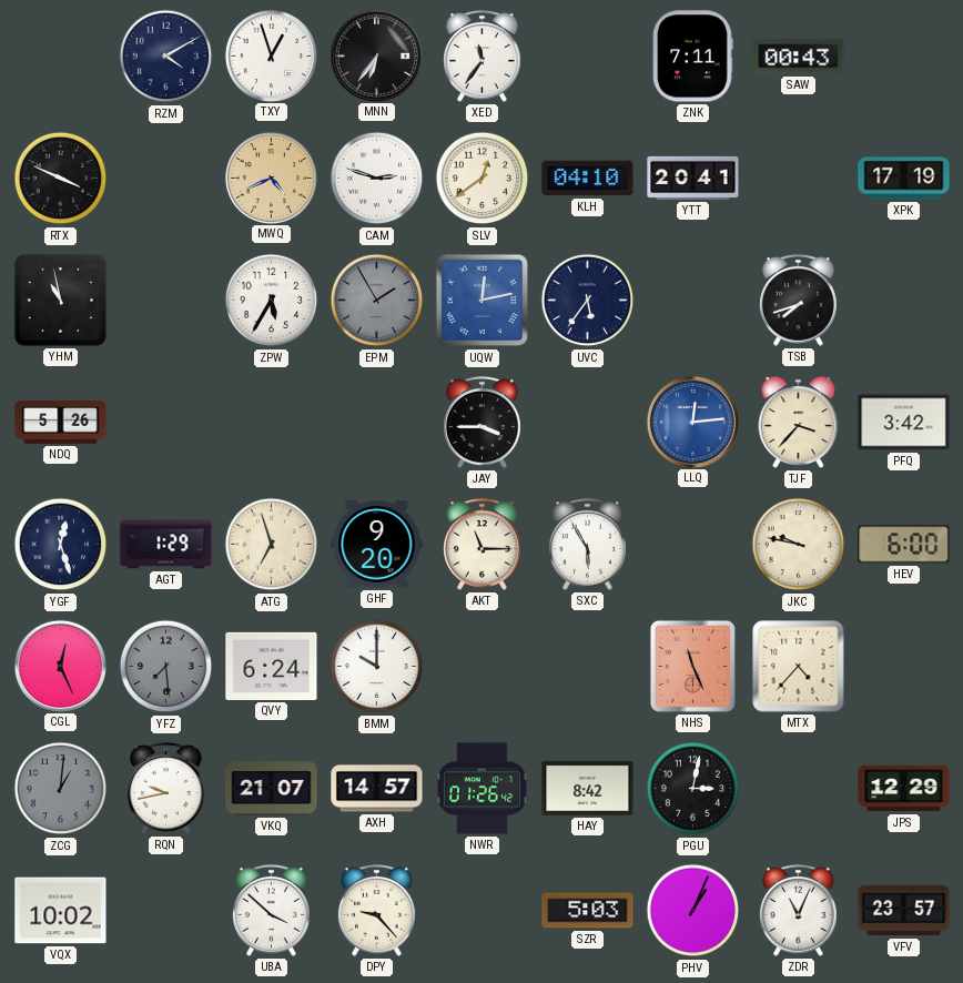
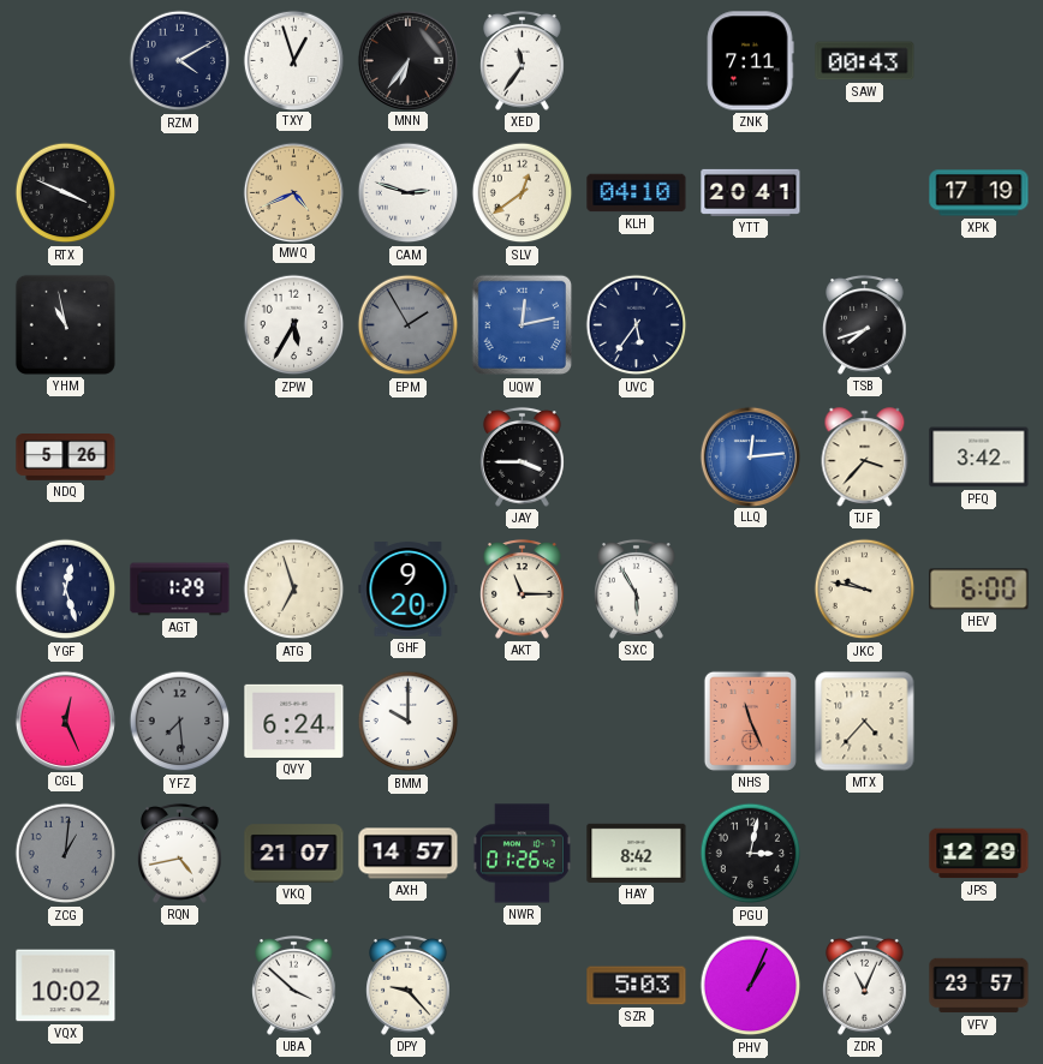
RQN: 9:43 -> 4:43
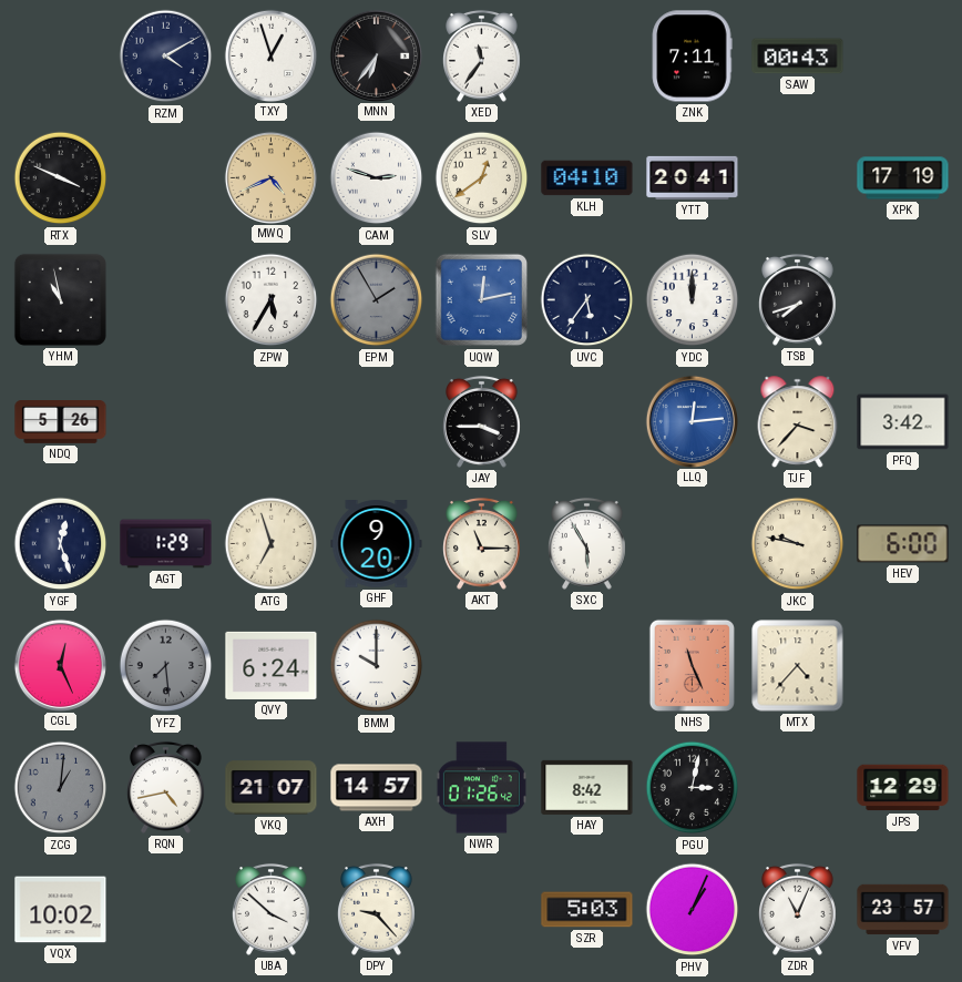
YDC: none -> 12:00
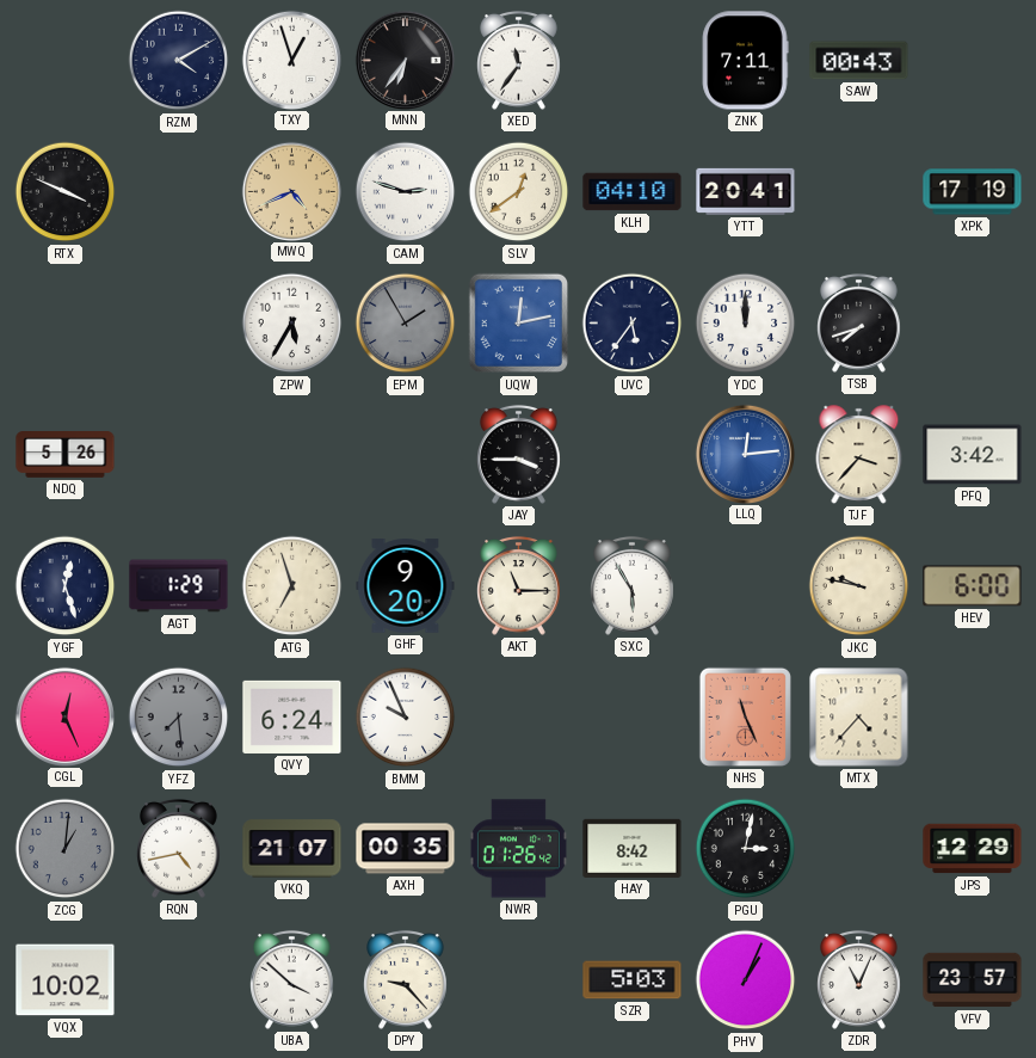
YHM: 10:58 -> none
BMM: 10:00 -> 9:56
AXH: 14:57 -> 00:35
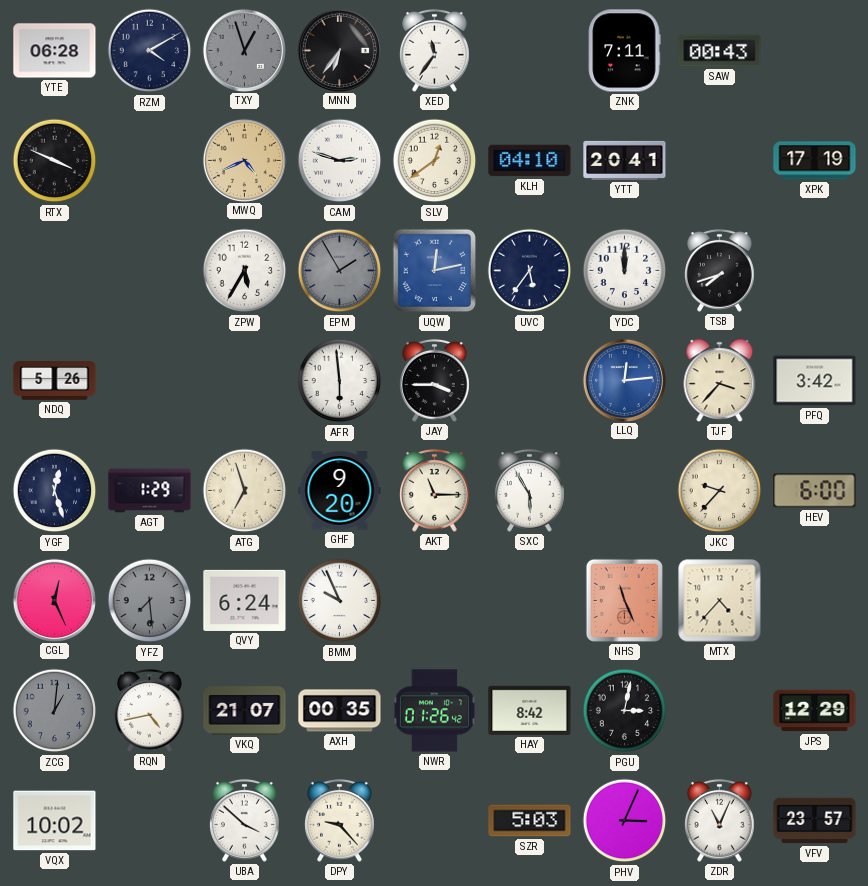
YTE: none -> 06:28
TXY dial: white -> grey
AFR: none -> 5:59
JKC: 9:47 -> 9:37
PHV: 1:04 -> 3:04
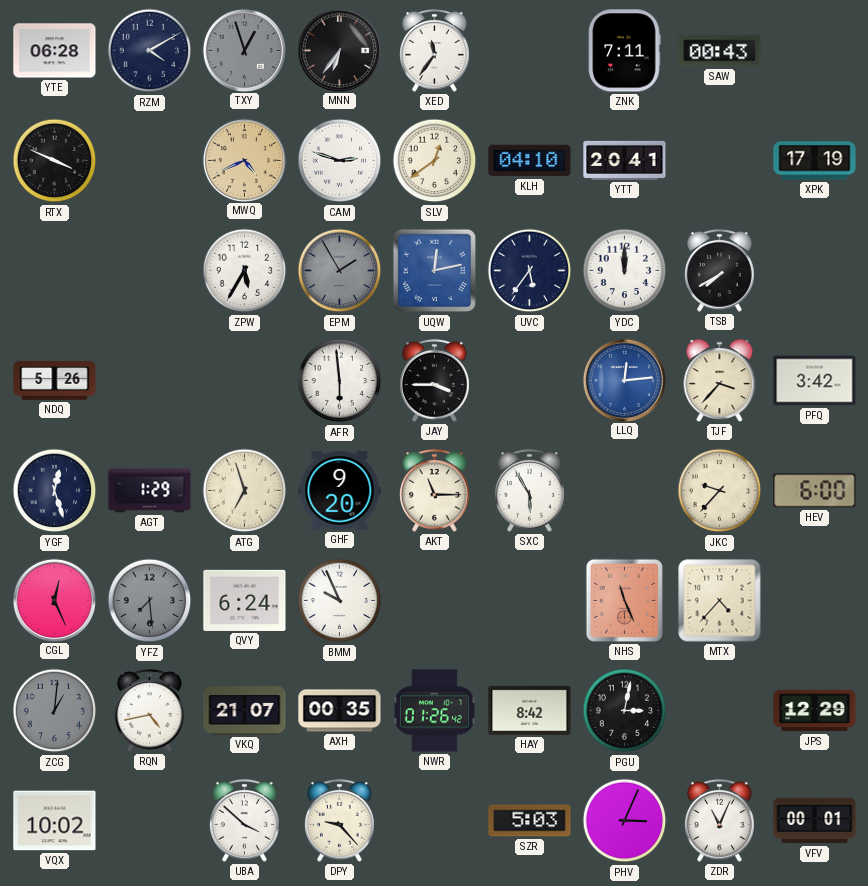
TSB: 7:42 -> 7:40
VFV: 23:57 -> 00:01
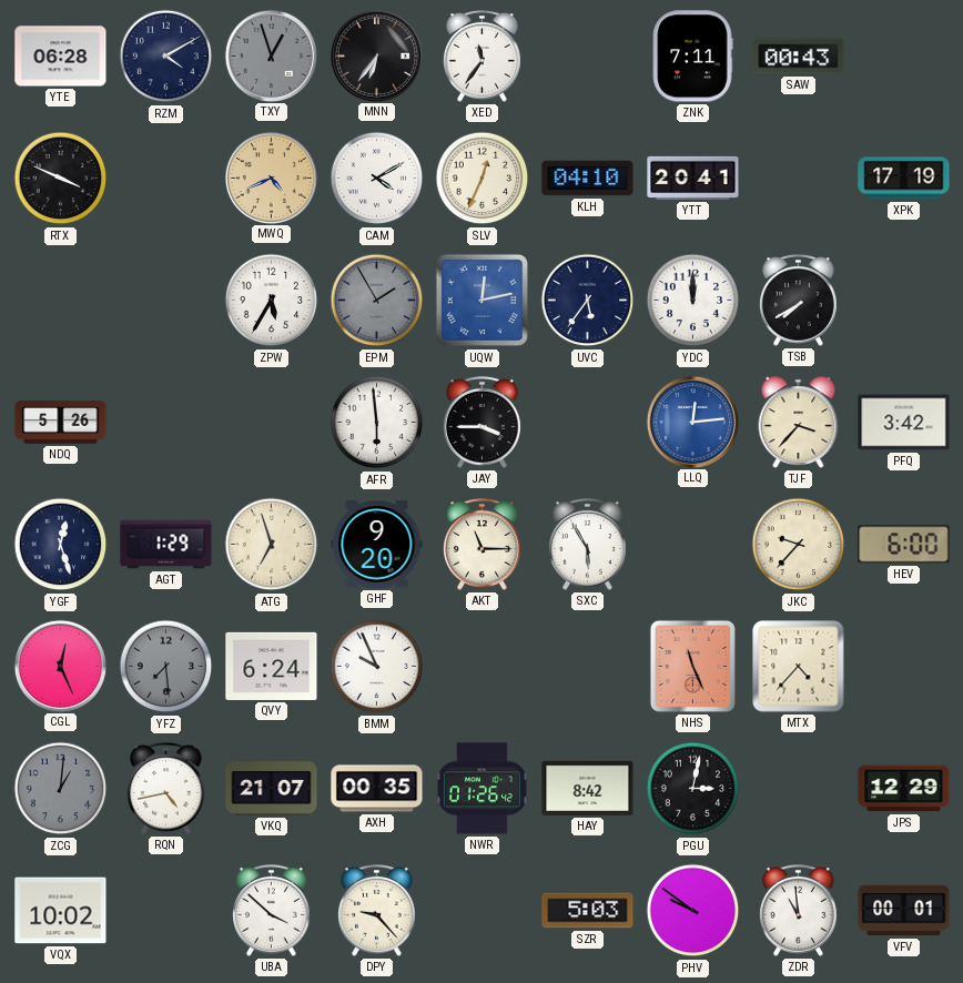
CAM: 2:48 -> 4:10
SLV: 12:39 -> 12:34
PHV: 3:04 -> 9:51
ZDR: 11:04 -> 10:59
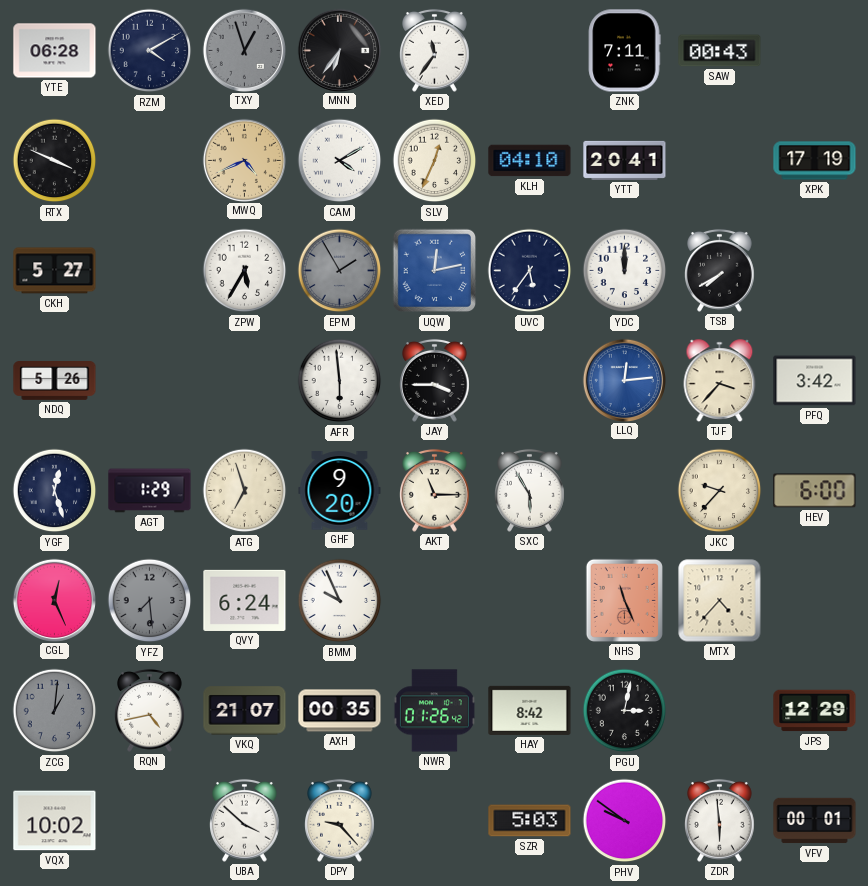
CKH: none -> 5:27
ZDR: 10:59 -> 5:59
